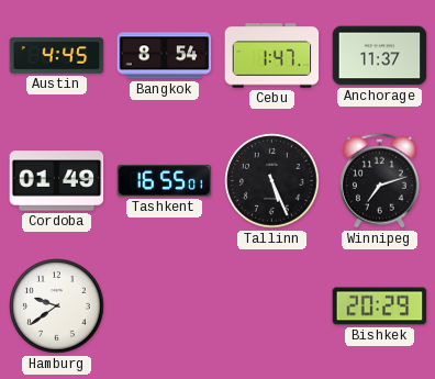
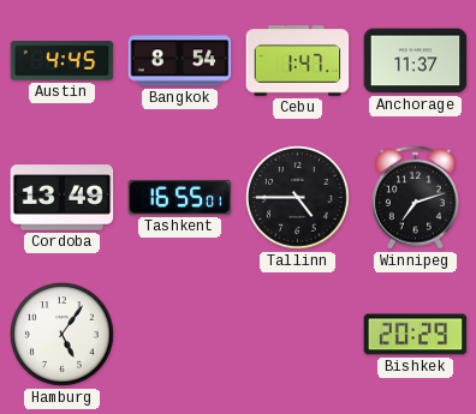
Cordoba: 01:49 -> 13:49
Tallinn: 5:26 -> 4:45
Hamburg: 9:39 -> 5:06
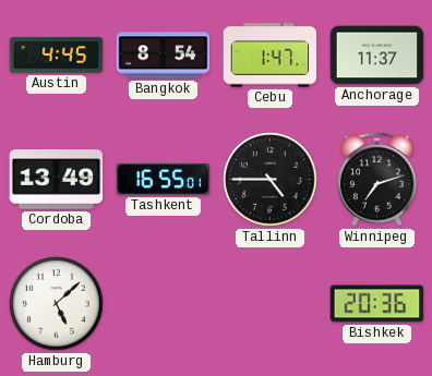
Hamburg: 5:06 -> 5:08
Bishkek: 20:29 -> 20:36
